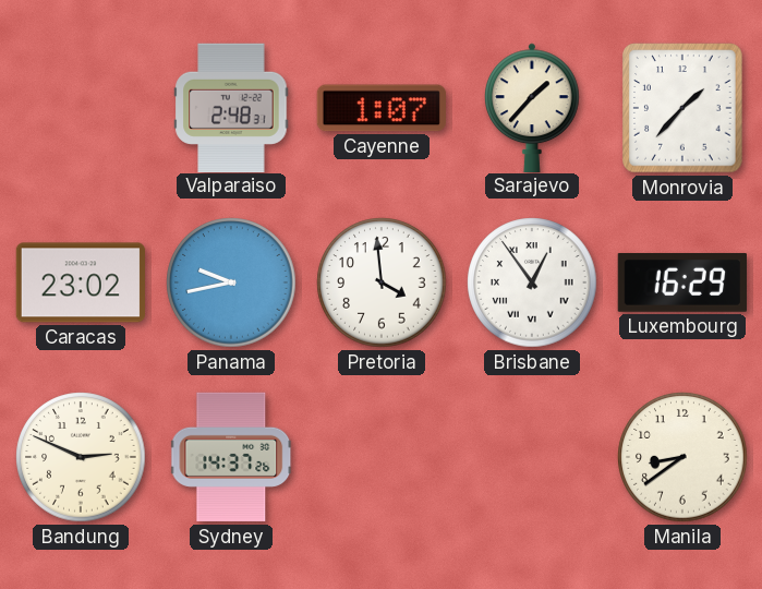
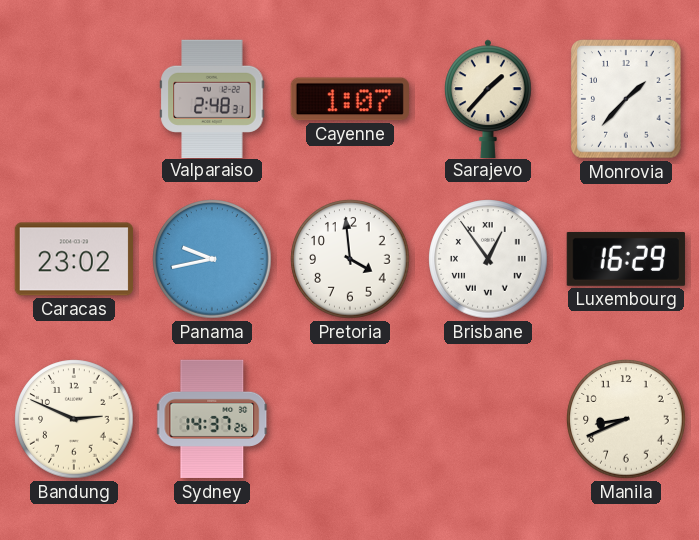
Manila: 8:39 -> 8:41
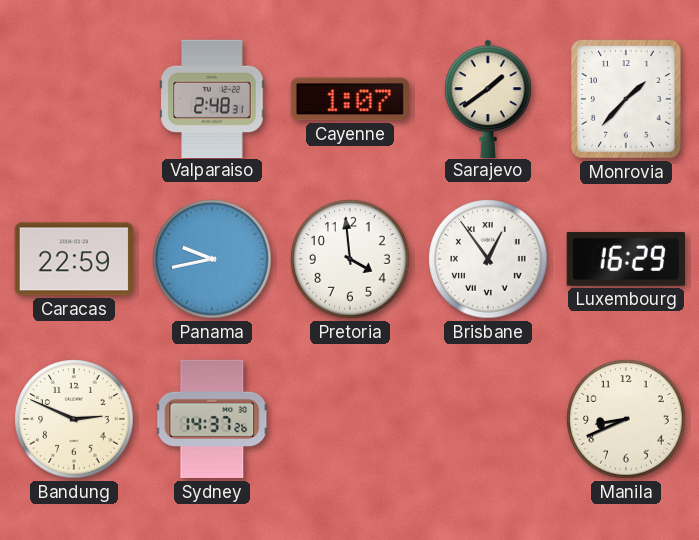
Sarajevo: 1:37 -> 1:39
Caracas: 23:02 -> 22:59
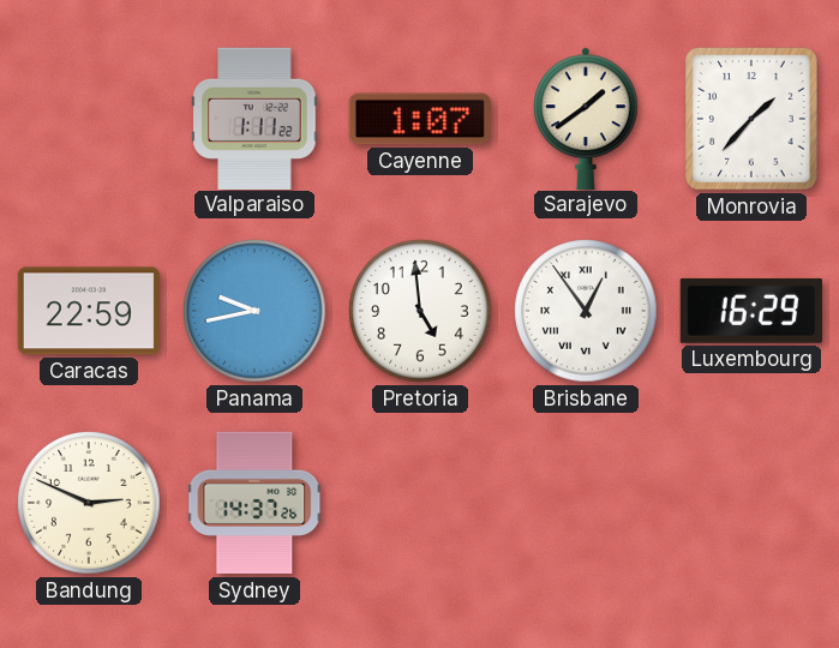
Valparaiso: 2:48 -> 1:11
Pretoria: 3:59 -> 4:59
Manila: 8:41 -> none
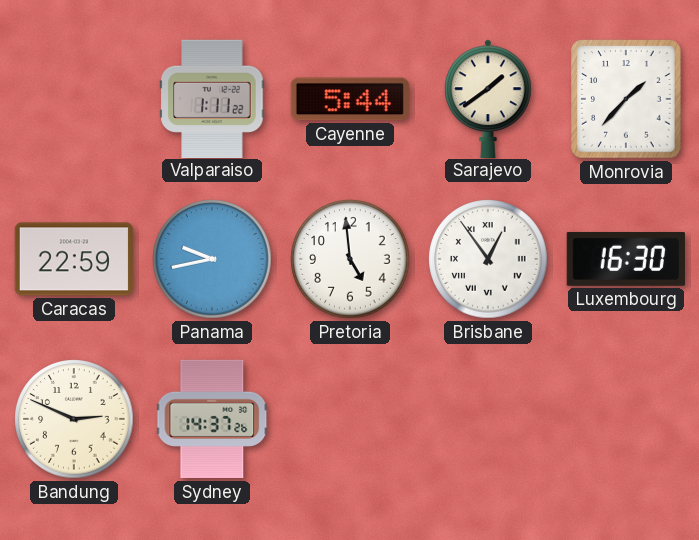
Cayenne: 1:07 -> 5:44
Luxembourg: 16:29 -> 16:30
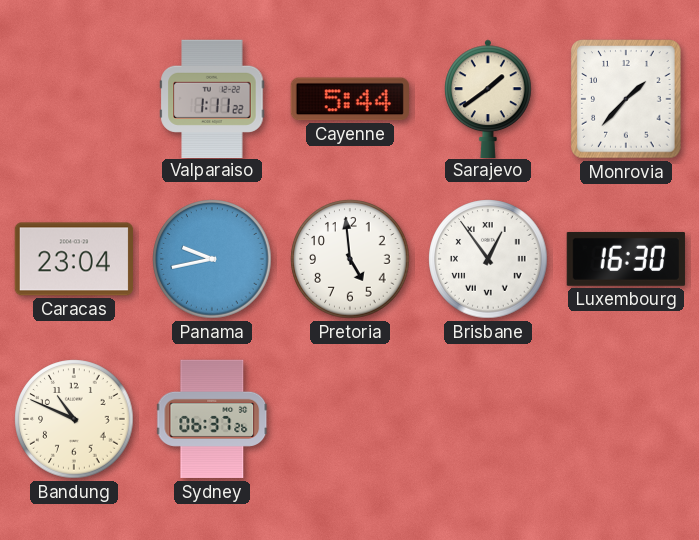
Caracas: 22:59 -> 23:04
Bandung: 2:49 -> 10:49
Sydney: 14:37 -> 06:37
